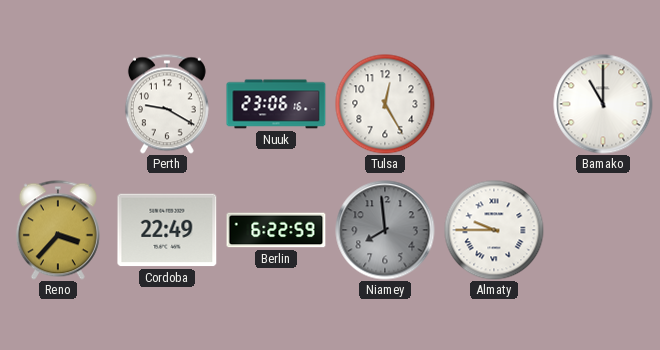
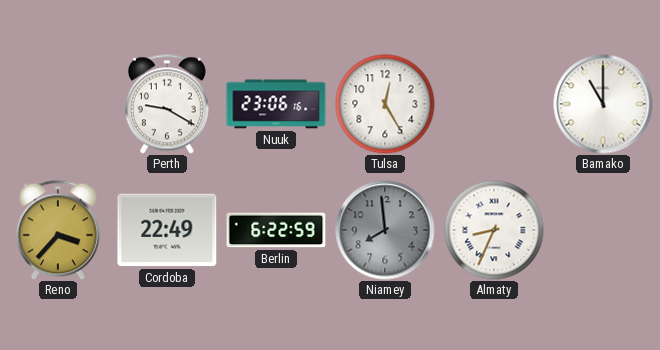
Almaty: 9:45 -> 8:34
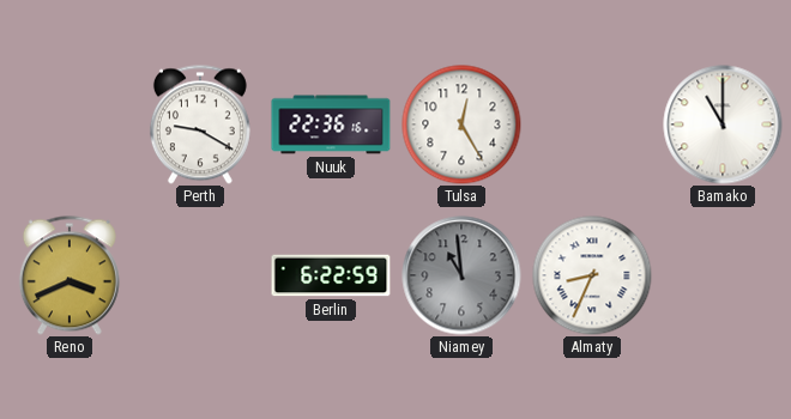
Nuuk: 23:06 -> 22:36
Reno: 3:37 -> 3:41
Cordoba: 22:49 -> none
Niamey: 7:59 -> 10:59
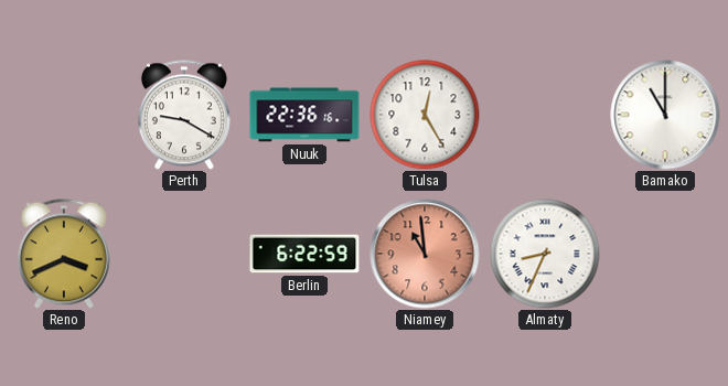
Niamey dial: grey -> salmon
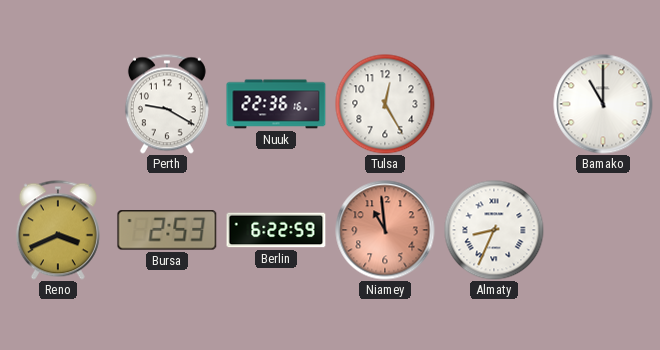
Bursa: none -> 2:53
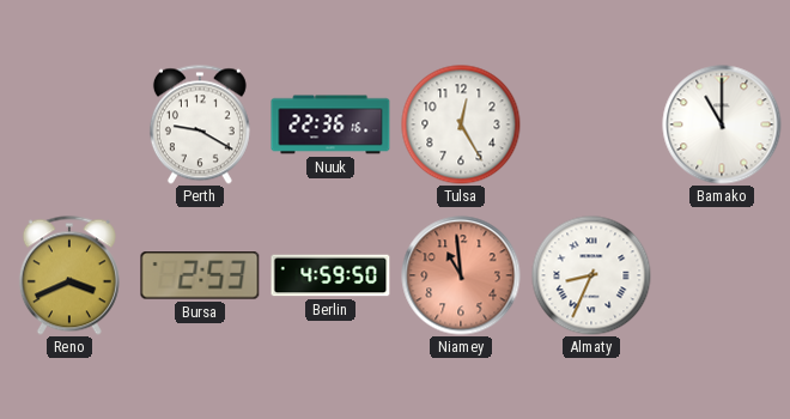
Berlin: 6:22 -> 4:59
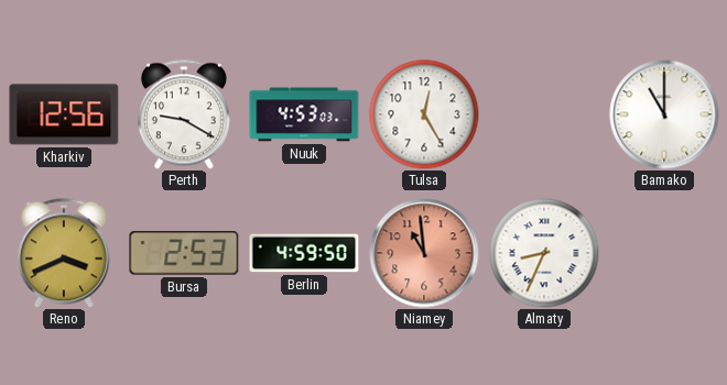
Kharkiv: none -> 12:56
Nuuk: 22:36 -> 4:53
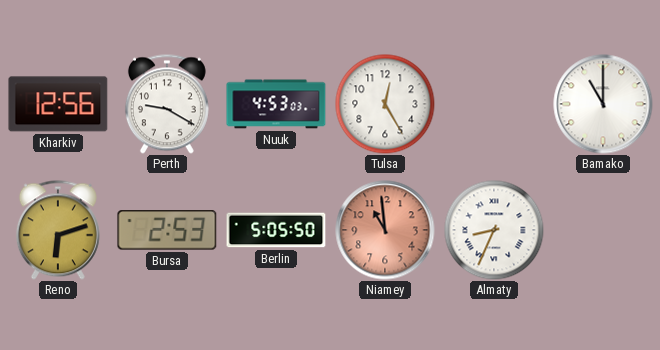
Reno: 3:41 -> 6:12
Berlin: 4:59 -> 5:05
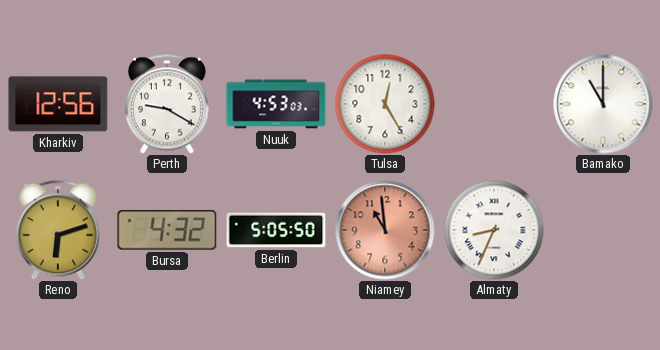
Bursa: 2:53 -> 4:32
